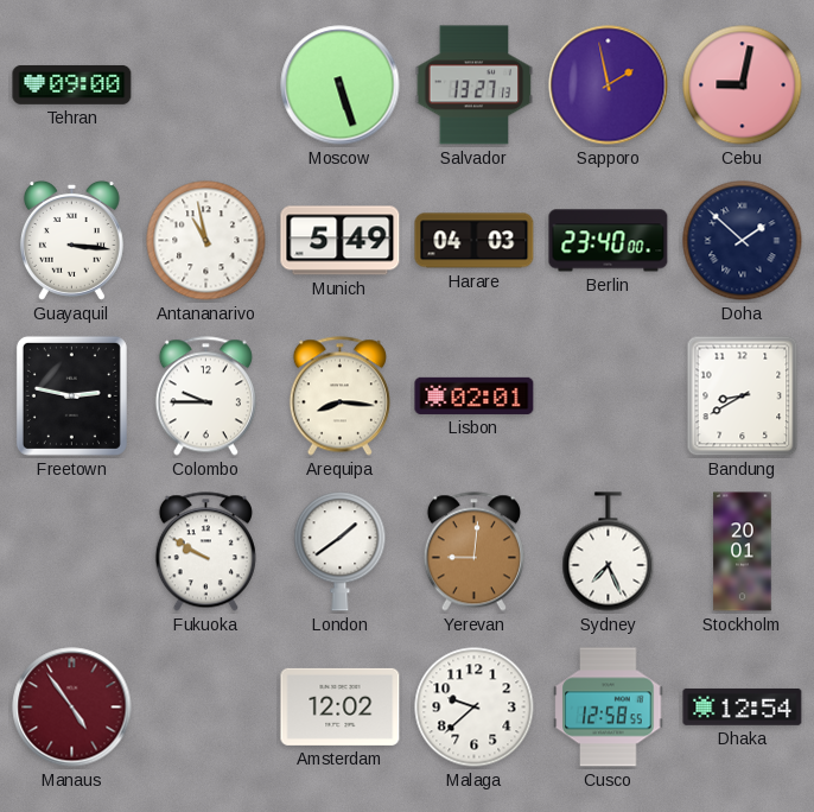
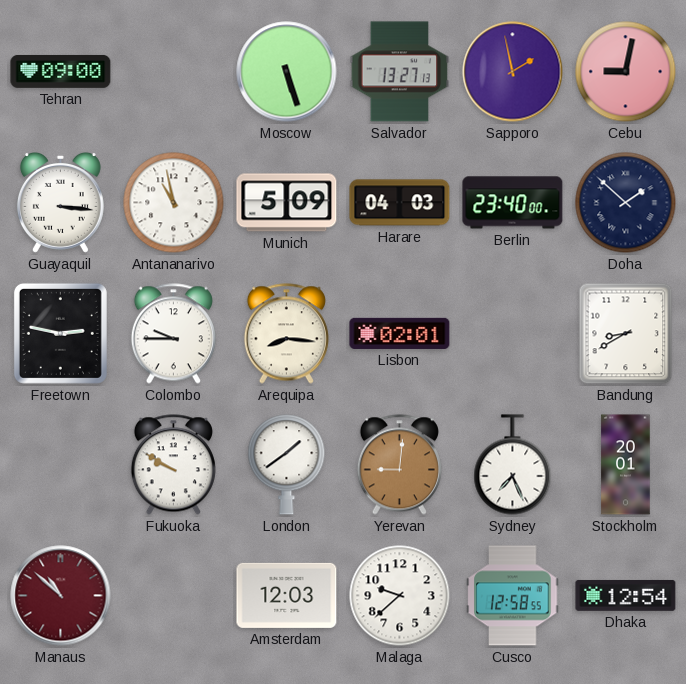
Munich: 5:49 -> 5:09
Manaus: 4:54 -> 10:52
Amsterdam: 12:02 -> 12:03
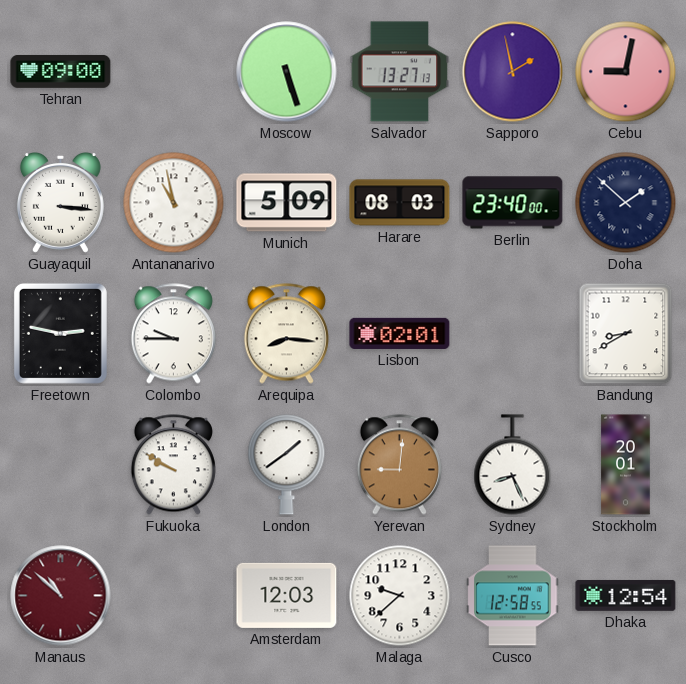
Harare: 04:03 -> 08:03
Sydney: 7:26 -> 8:26
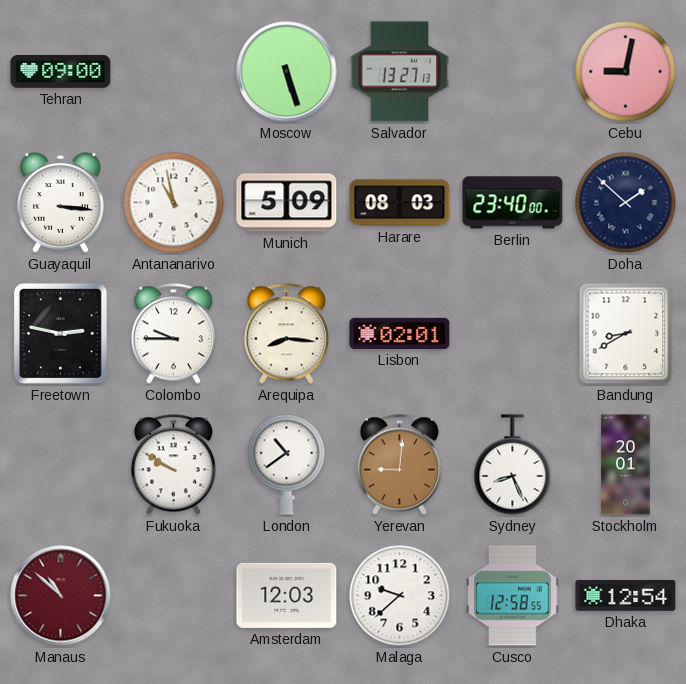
Sapporo: 1:58 -> none
London: 1:39 -> 10:39
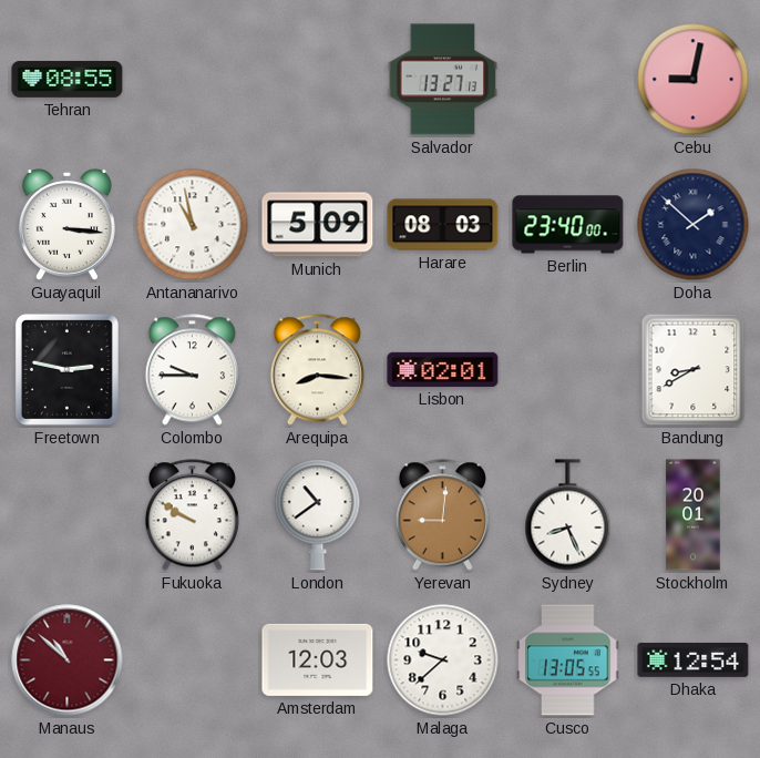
Tehran: 09:00 -> 08:55
Moscow: 5:27 -> none
Cusco: 12:58 -> 13:05
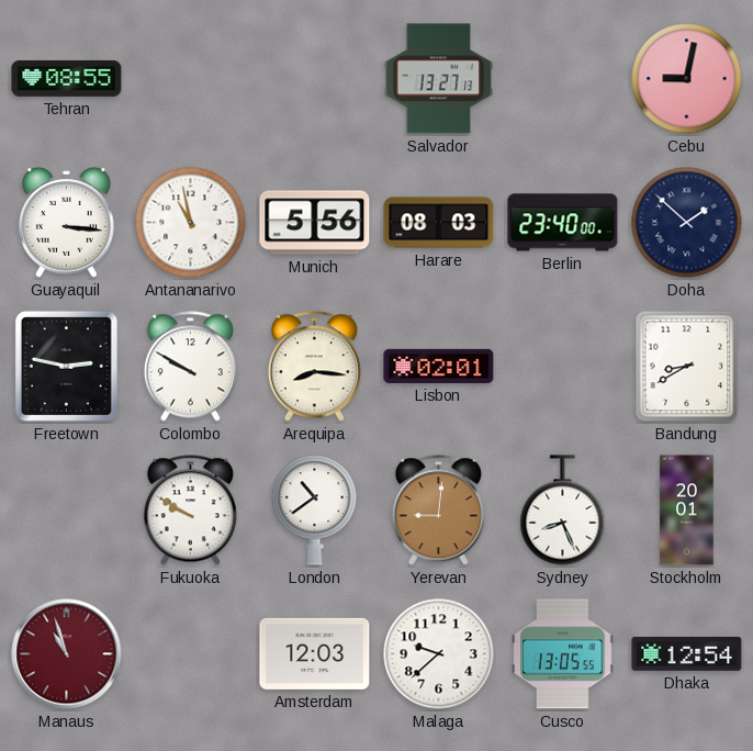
Munich: 5:09 -> 5:56
Colombo: 9:45 -> 9:50
Manaus: 10:52 -> 10:57
